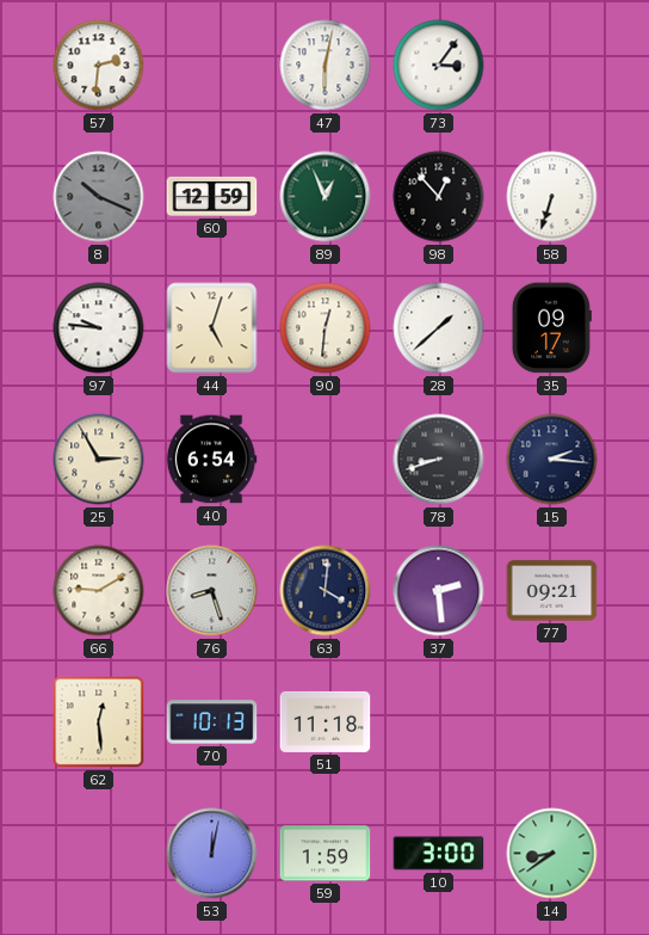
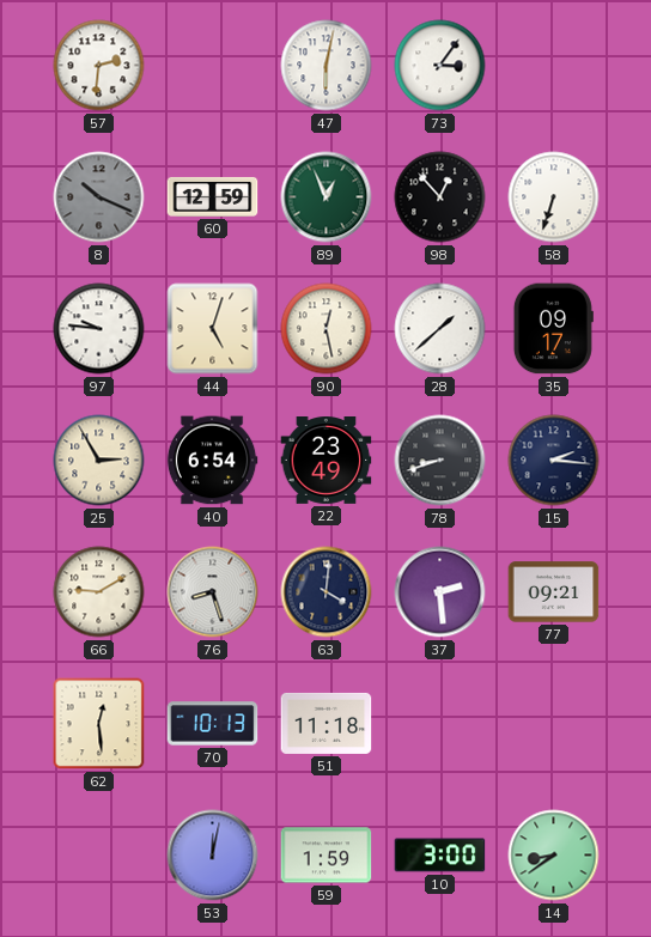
90: 12:31 -> 12:28
22: none -> 23:49
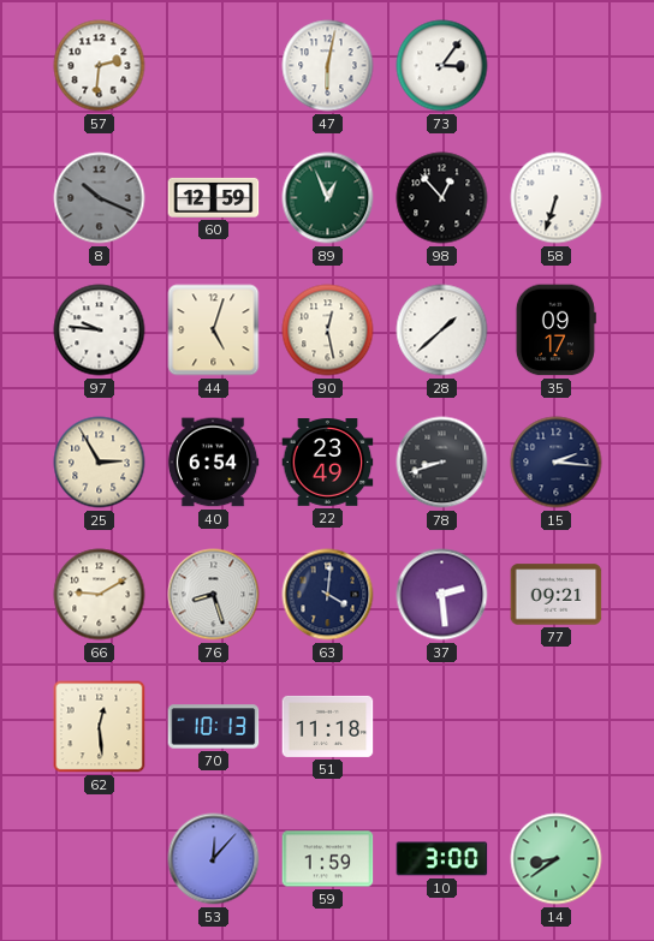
53: 12:02 -> 12:07
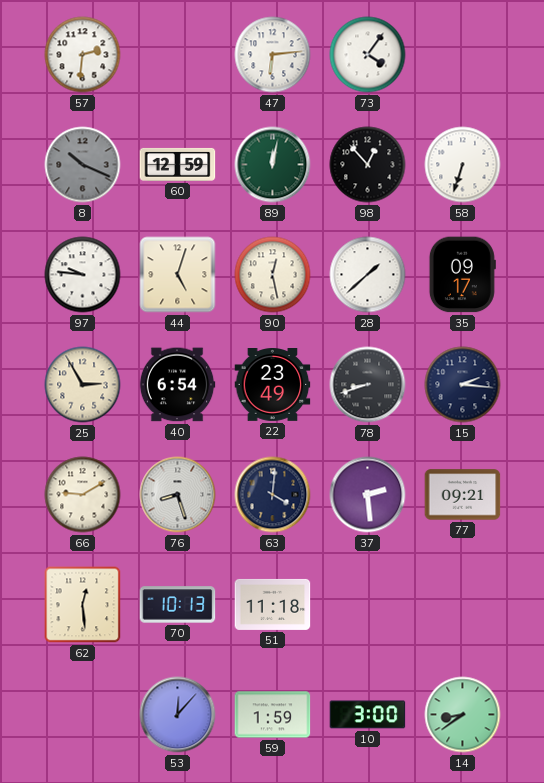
47: 6:02 -> 6:14
73: 3:06 -> 4:06
89: 12:56 -> 12:02
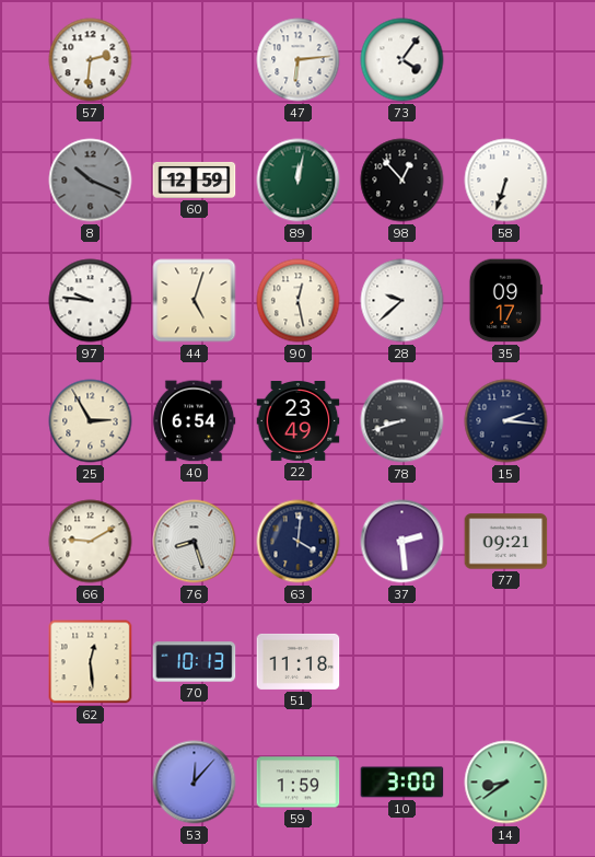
28: 1:38 -> 9:38
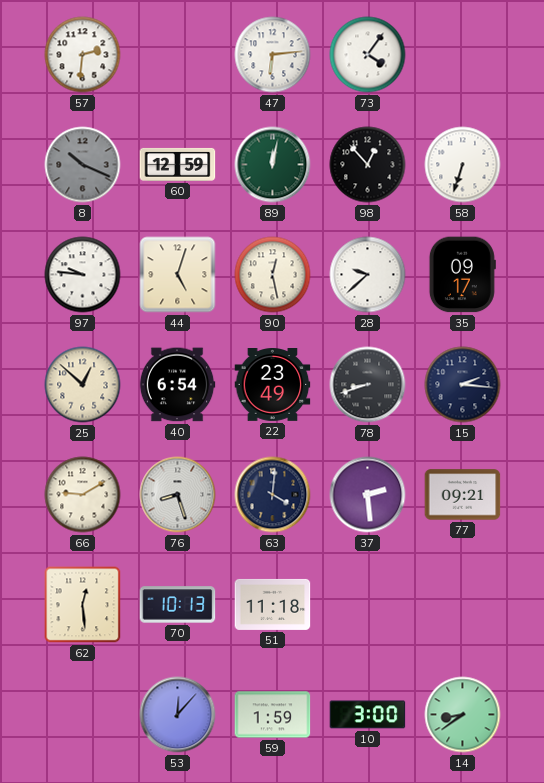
25: 2:55 -> 12:52
